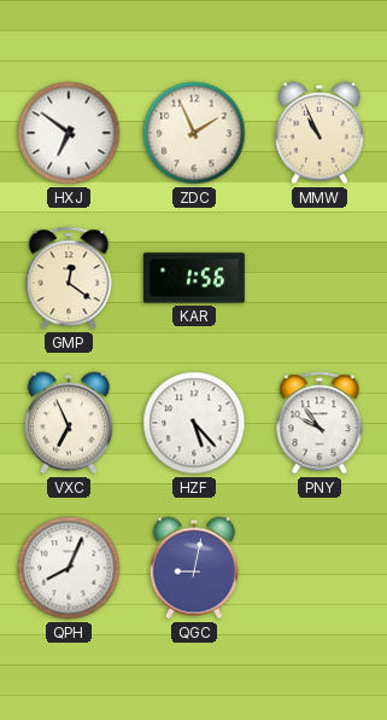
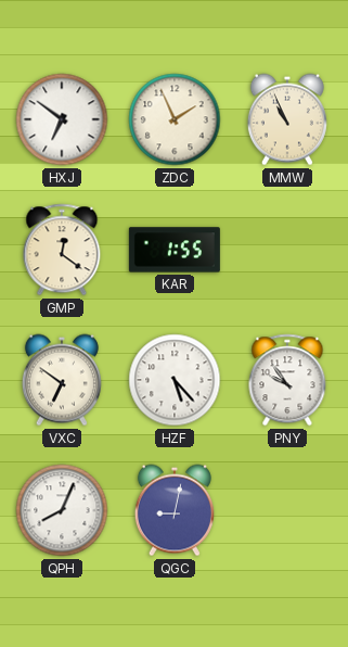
KAR: 1:56 -> 1:55
VXC: 6:56 -> 6:51
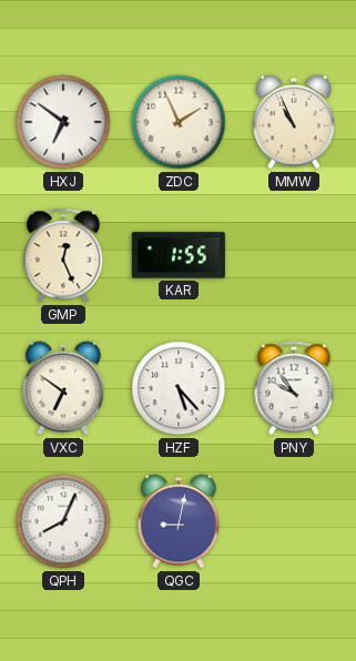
GMP: 12:21 -> 12:26
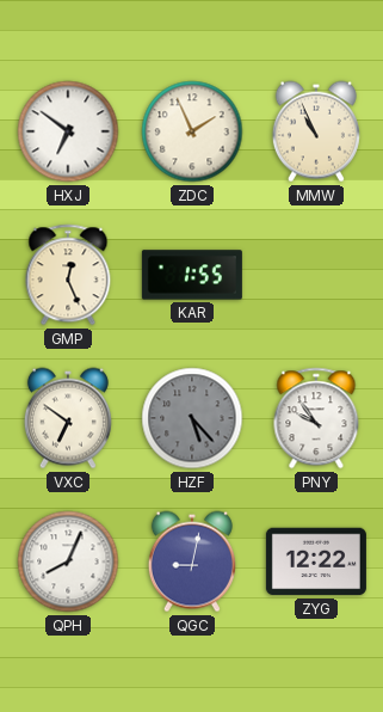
HZF dial: white -> grey
ZYG: none -> 12:22
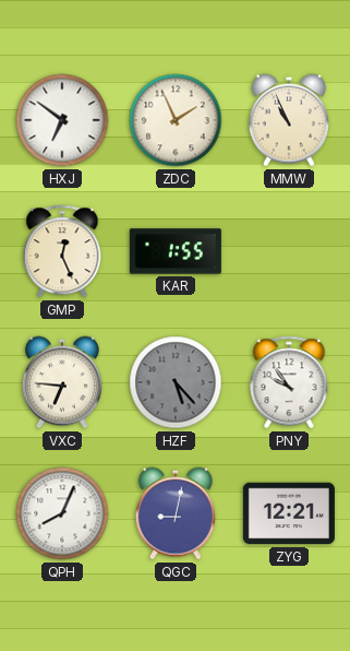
VXC: 6:51 -> 6:46
ZYG: 12:22 -> 12:21
